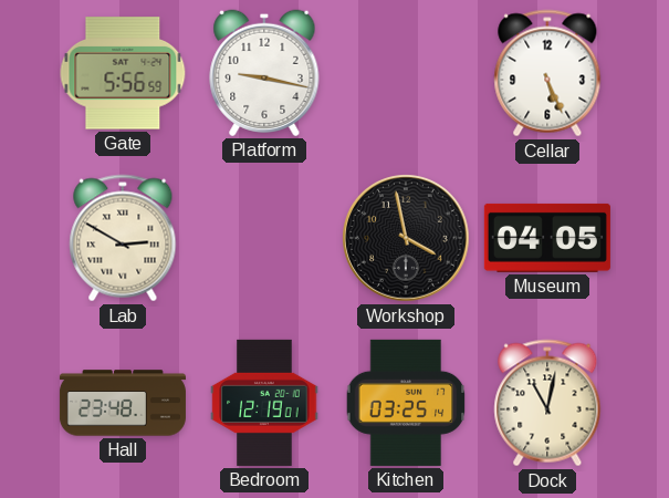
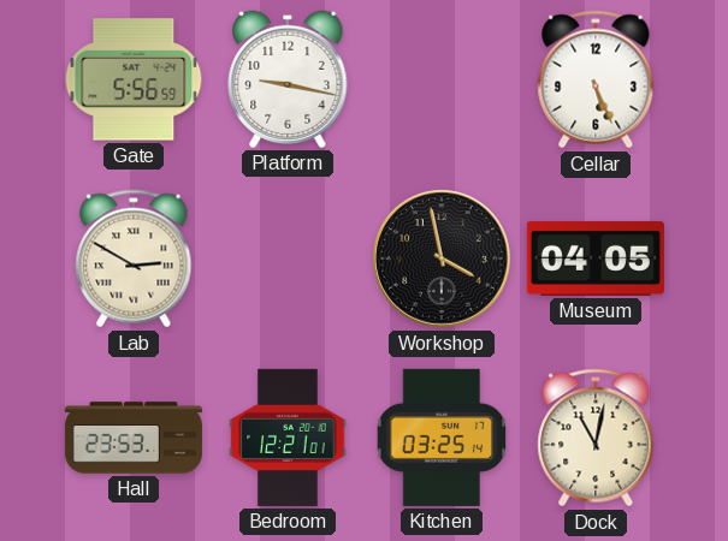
Hall: 23:48 -> 23:53
Bedroom: 12:19 -> 12:21
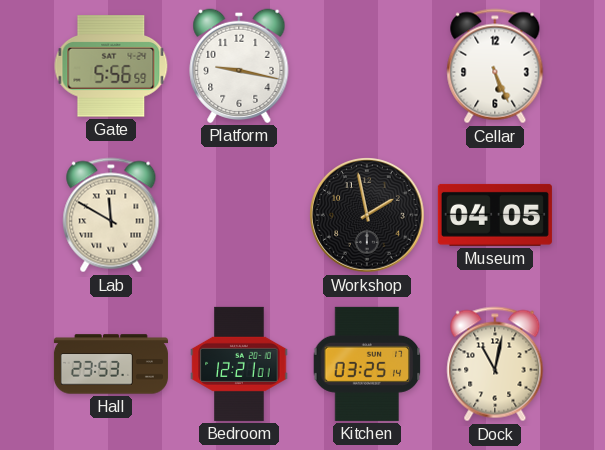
Lab: 2:50 -> 11:50
Workshop: 3:58 -> 1:58
